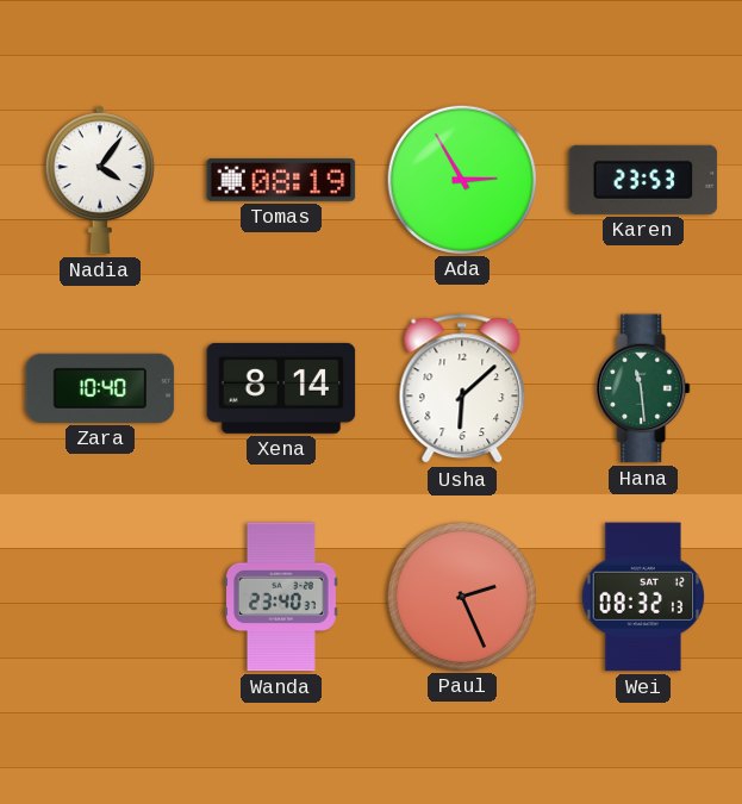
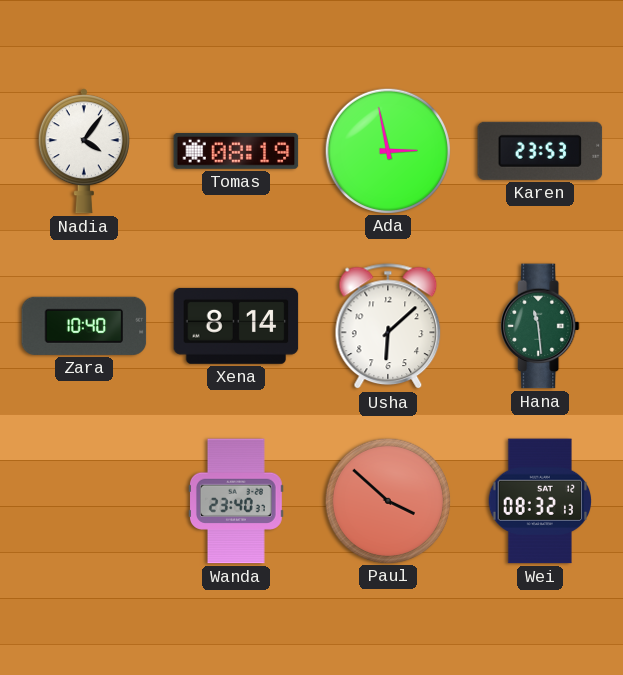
Ada: 2:55 -> 2:58
Paul: 2:26 -> 3:52
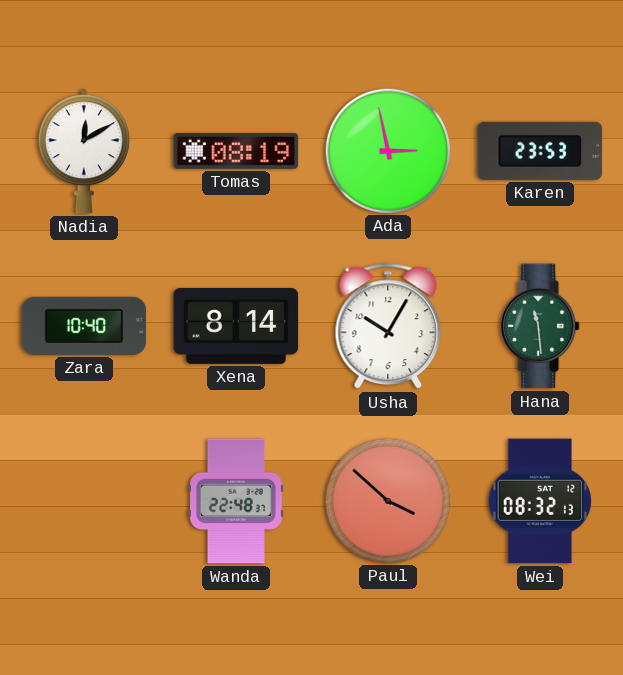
Nadia: 4:06 -> 12:10
Usha: 6:08 -> 10:05
Wanda: 23:40 -> 22:48
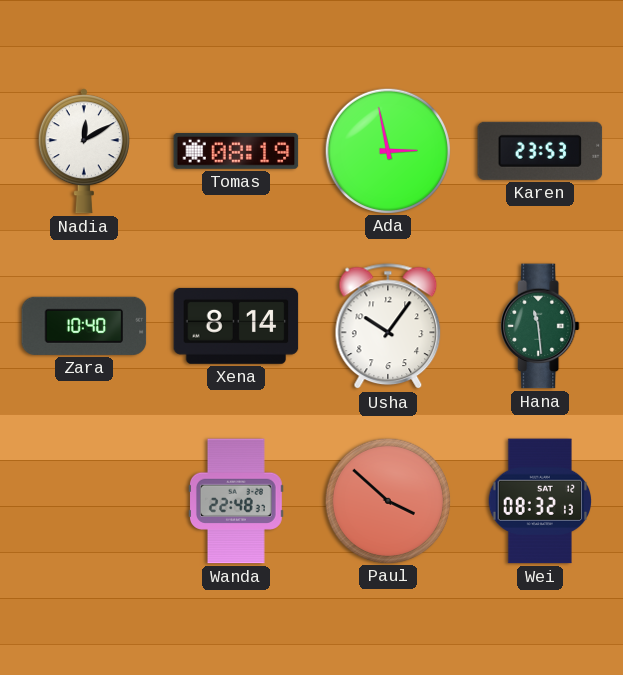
Usha: 10:05 -> 10:06
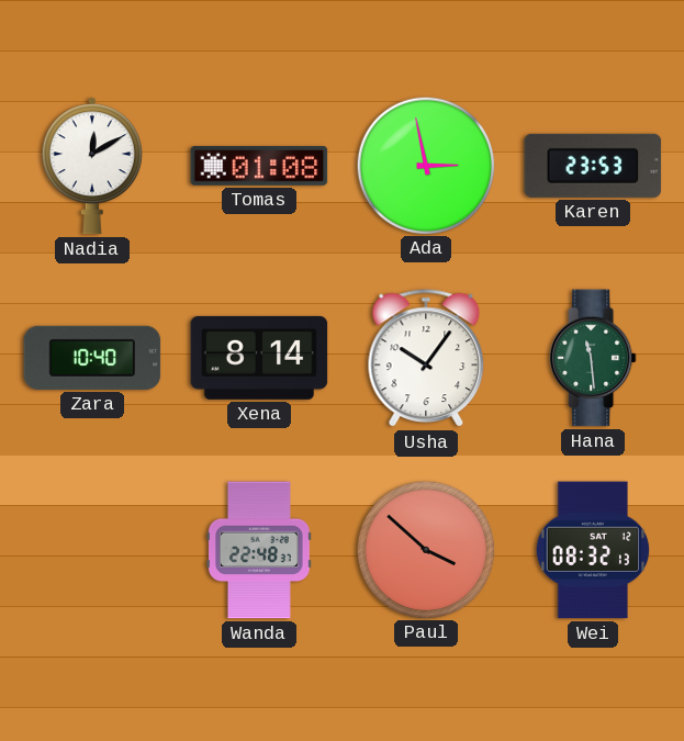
Tomas: 08:19 -> 01:08
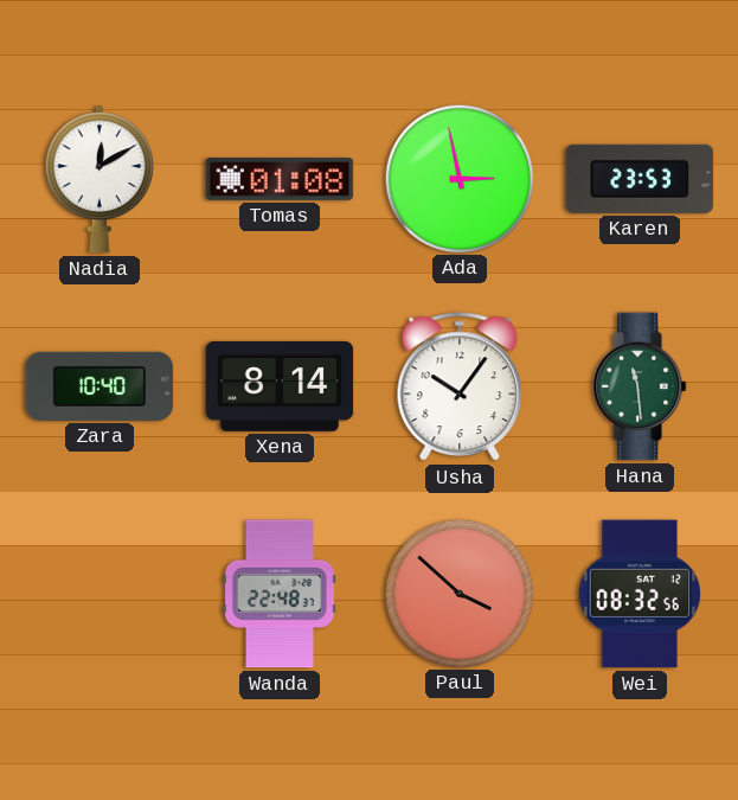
Wei: 08:32:13 -> 08:32:56
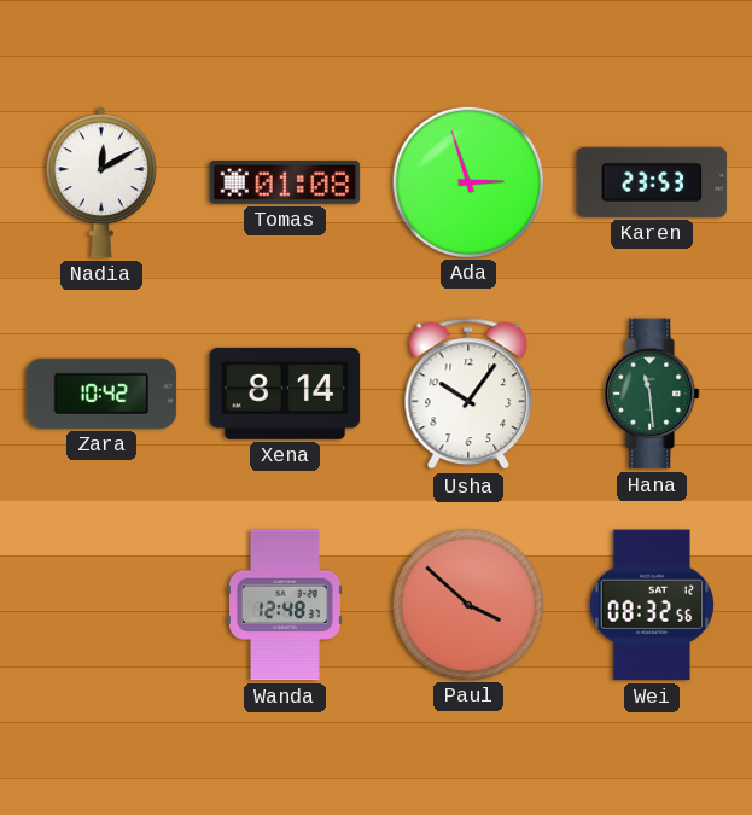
Ada: 2:58 -> 2:57
Zara: 10:40 -> 10:42
Wanda: 22:48 -> 12:48
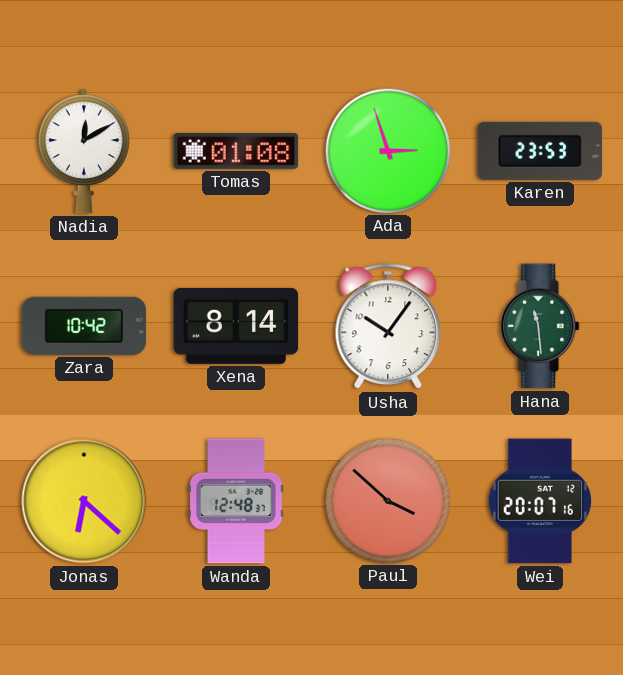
Jonas: none -> 6:22
Wei: 08:32 -> 20:07
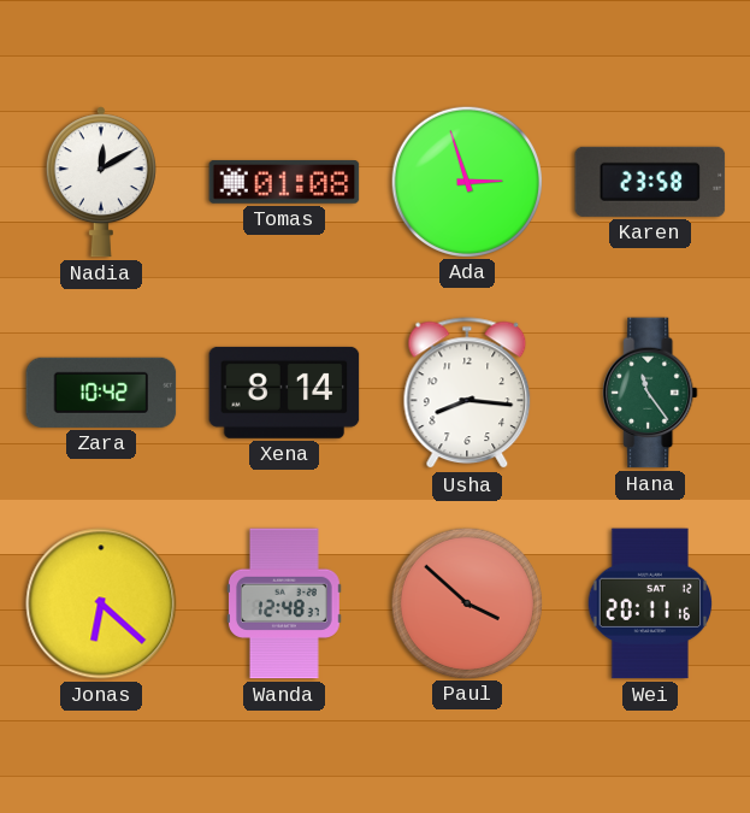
Karen: 23:53 -> 23:58
Usha: 10:06 -> 8:16
Hana: 11:29 -> 11:24
Wei: 20:07 -> 20:11
